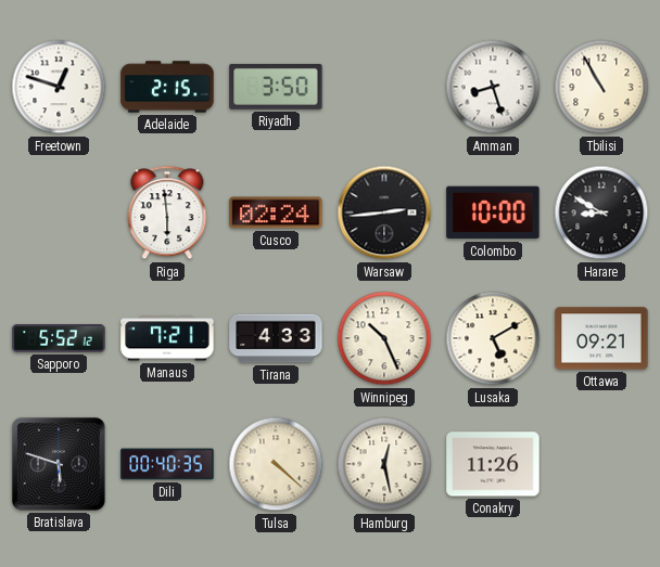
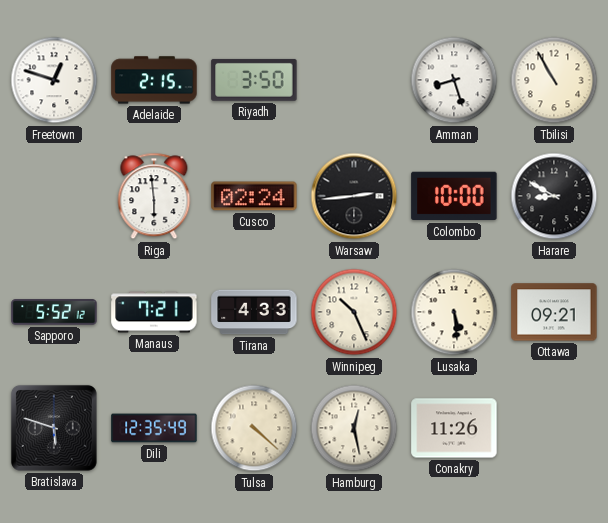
Lusaka: 5:10 -> 5:29
Dili: 00:40 -> 12:35
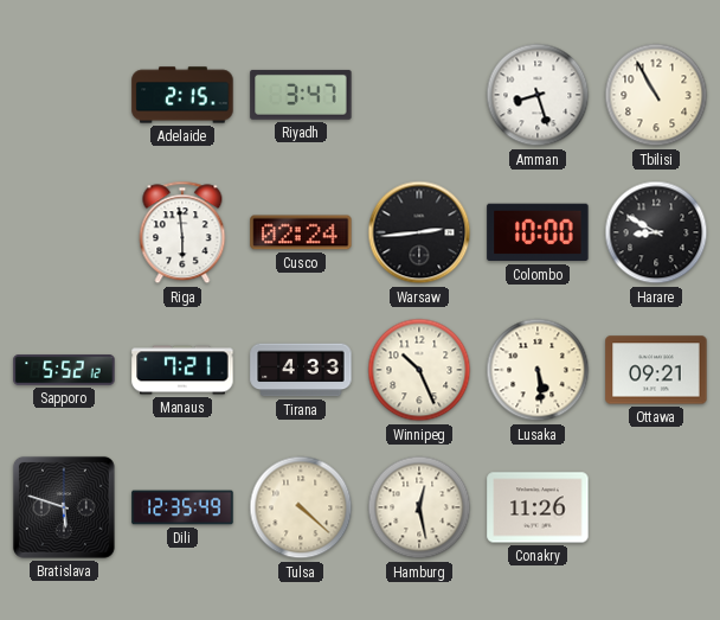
Freetown: 12:48 -> none
Riyadh: 3:50 -> 3:47
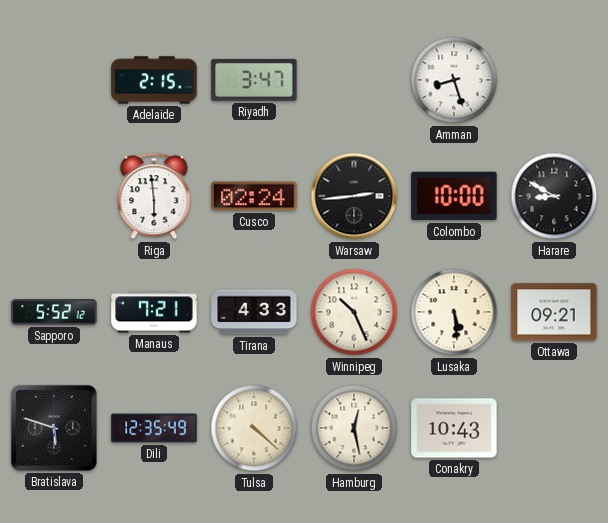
Tbilisi: 10:55 -> none
Conakry: 11:26 -> 10:43
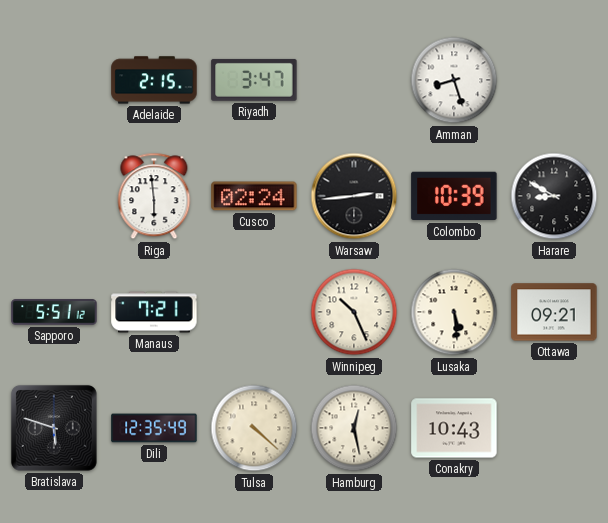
Colombo: 10:00 -> 10:39
Sapporo: 5:52 -> 5:51
Tirana: 4:33 -> none
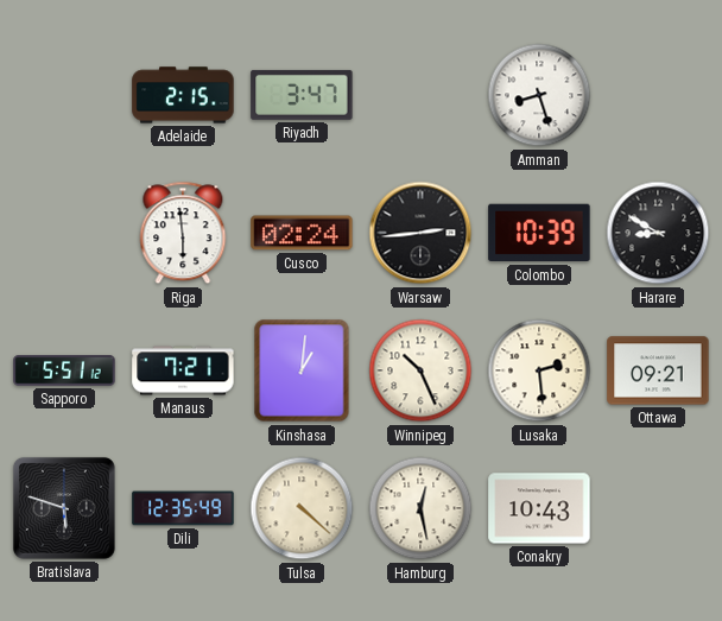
Kinshasa: none -> 1:01
Lusaka: 5:29 -> 2:29
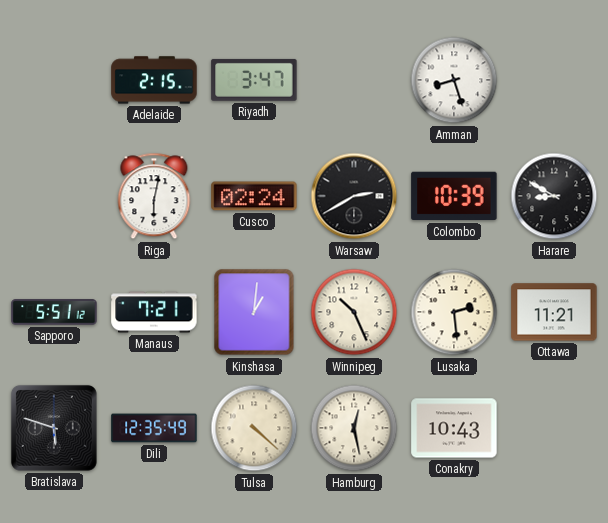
Riga: 5:59 -> 6:02
Warsaw: 2:44 -> 2:40
Ottawa: 09:21 -> 11:21
